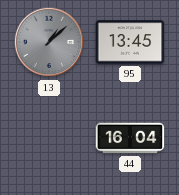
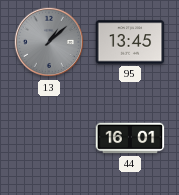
44: 16:04 -> 16:01
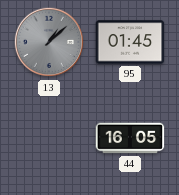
95: 13:45 -> 01:45
44: 16:01 -> 16:05
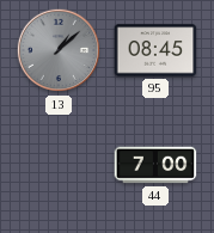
95: 01:45 -> 08:45
44: 16:05 -> 7:00
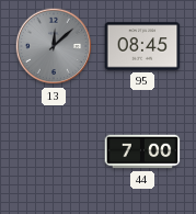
13: 1:08 -> 12:08
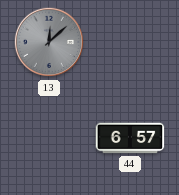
95: 08:45 -> none
44: 7:00 -> 6:57
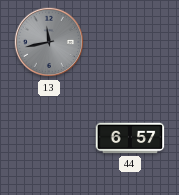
13: 12:08 -> 11:43
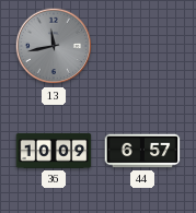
36: none -> 10:09
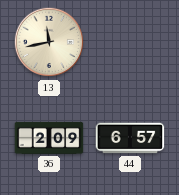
13 dial: grey -> cream
36: 10:09 -> 2:09
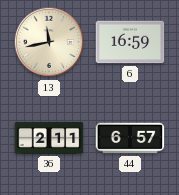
6: none -> 16:59
36: 2:09 -> 2:11
